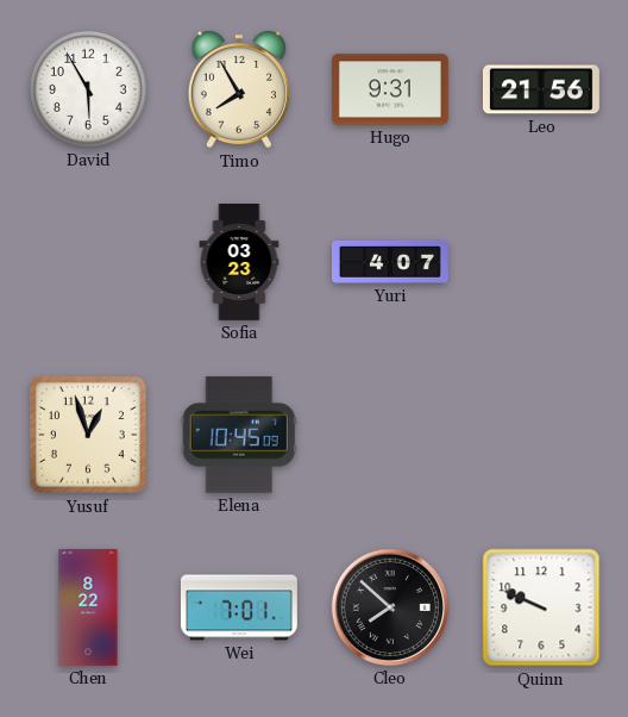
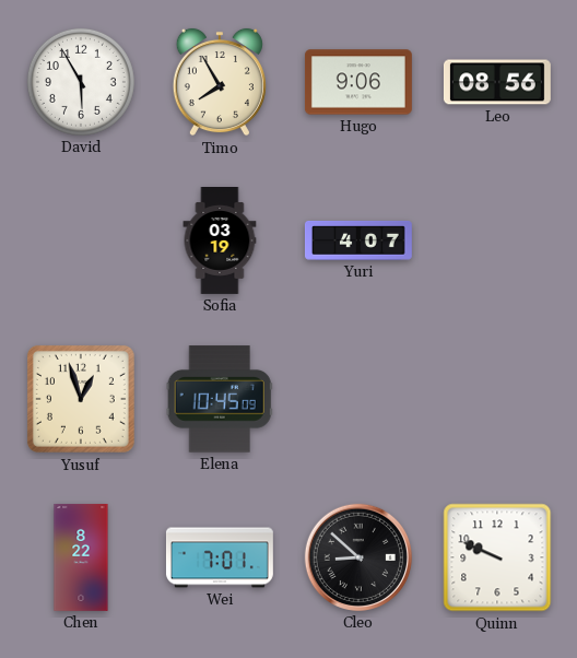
Hugo: 9:31 -> 9:06
Leo: 21:56 -> 08:56
Sofia: 03:23 -> 03:19
Cleo: 7:52 -> 8:52
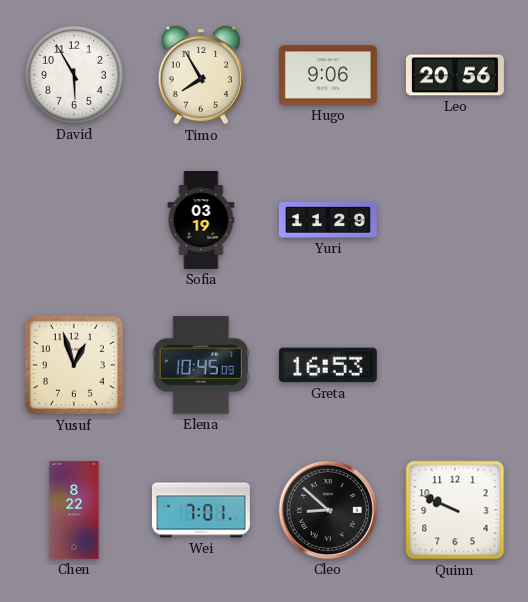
Leo: 08:56 -> 20:56
Yuri: 4:07 -> 11:29
Greta: none -> 16:53
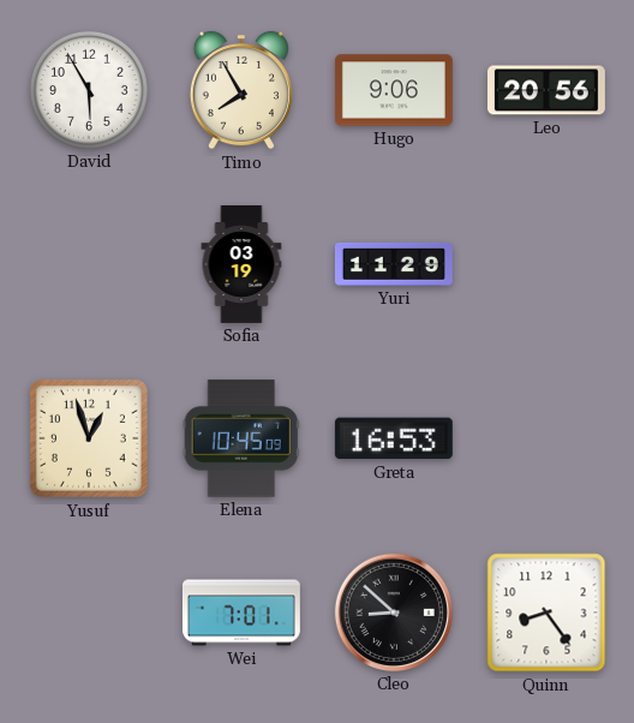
Chen: 8:22 -> none
Quinn: 9:49 -> 8:24
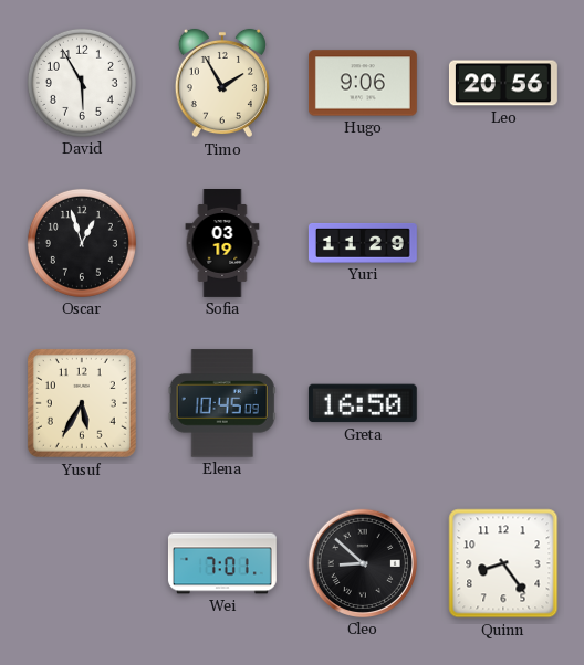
Timo: 7:55 -> 1:55
Oscar: none -> 12:57
Yusuf: 12:57 -> 5:35
Greta: 16:53 -> 16:50
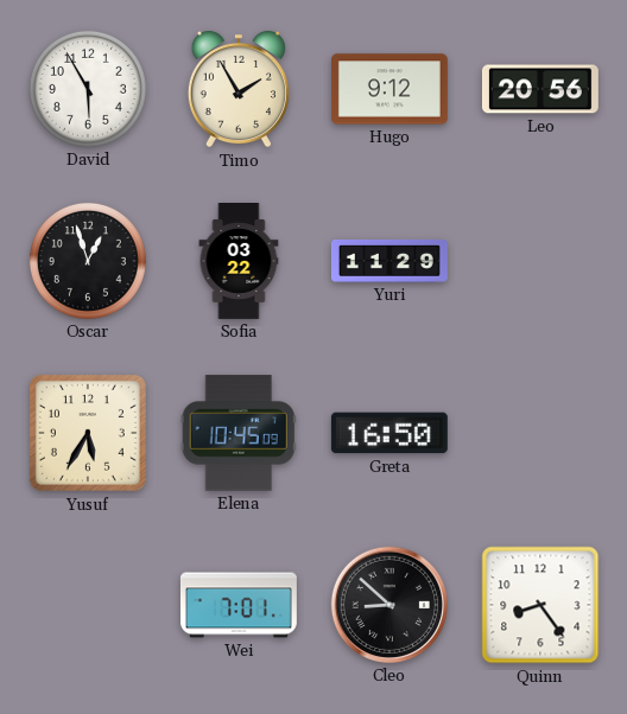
Hugo: 9:06 -> 9:12
Sofia: 03:19 -> 03:22
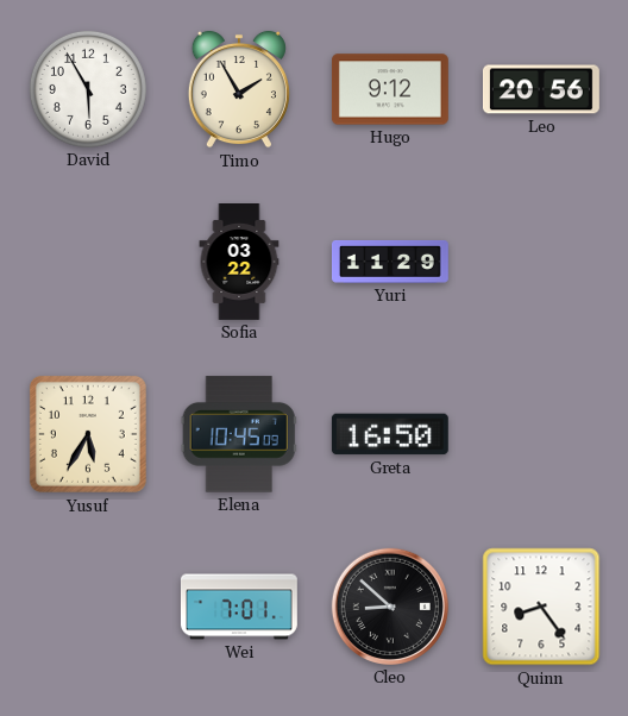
Oscar: 12:57 -> none
